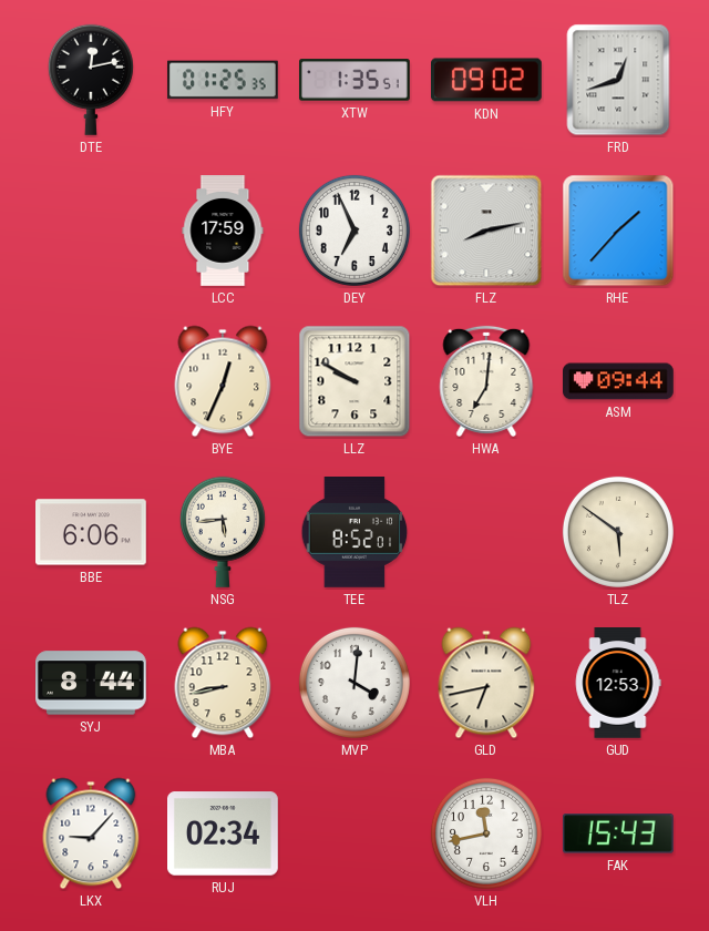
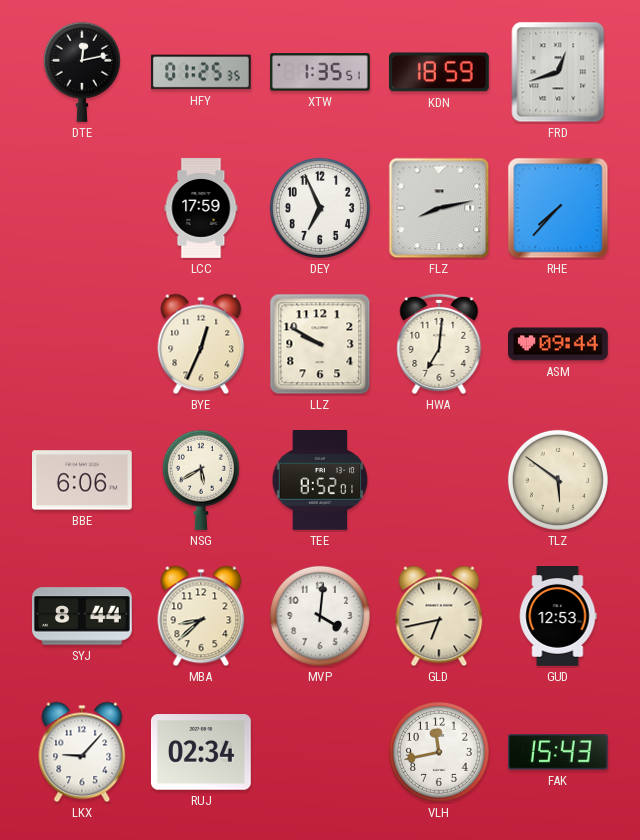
KDN: 09:02 -> 18:59
RHE: 1:37 -> 7:37
NSG: 5:44 -> 5:40
MBA: 8:43 -> 8:38
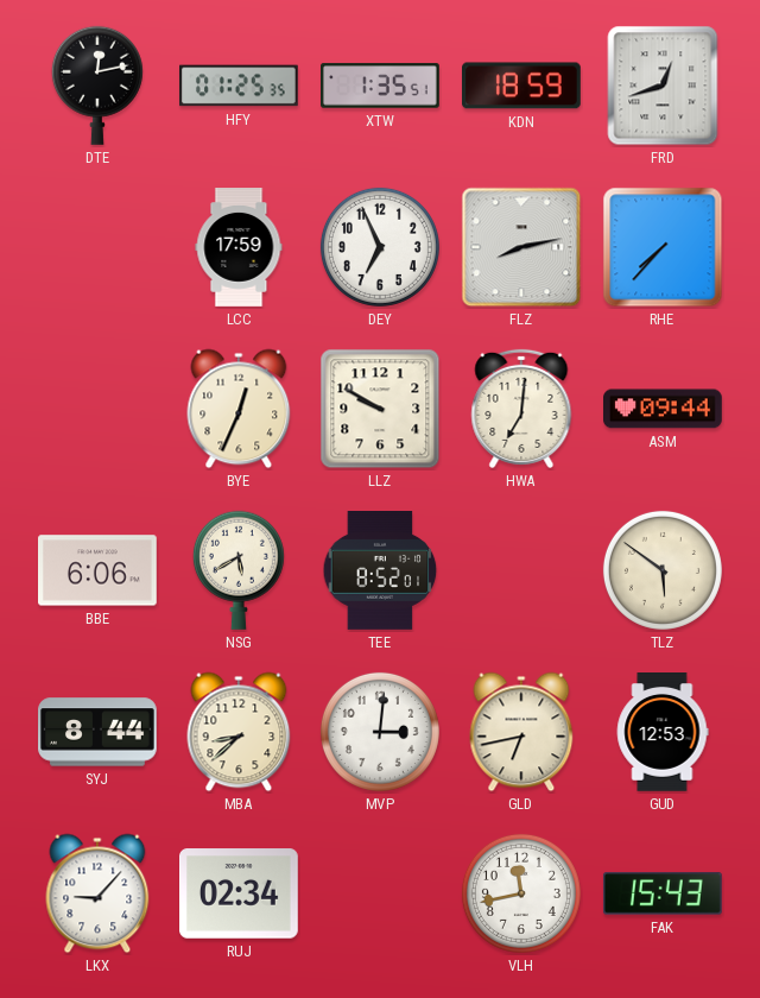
MVP: 4:01 -> 3:01
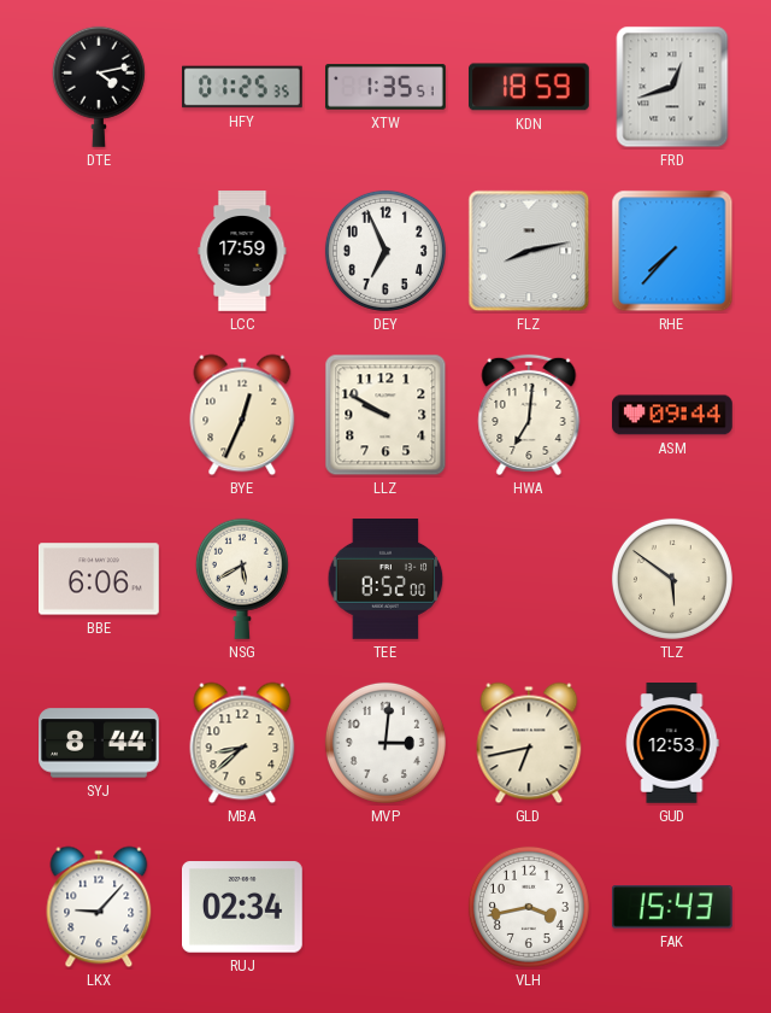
DTE: 12:13 -> 4:13
TEE: 8:52:01 -> 8:52:00
VLH: 11:43 -> 3:43
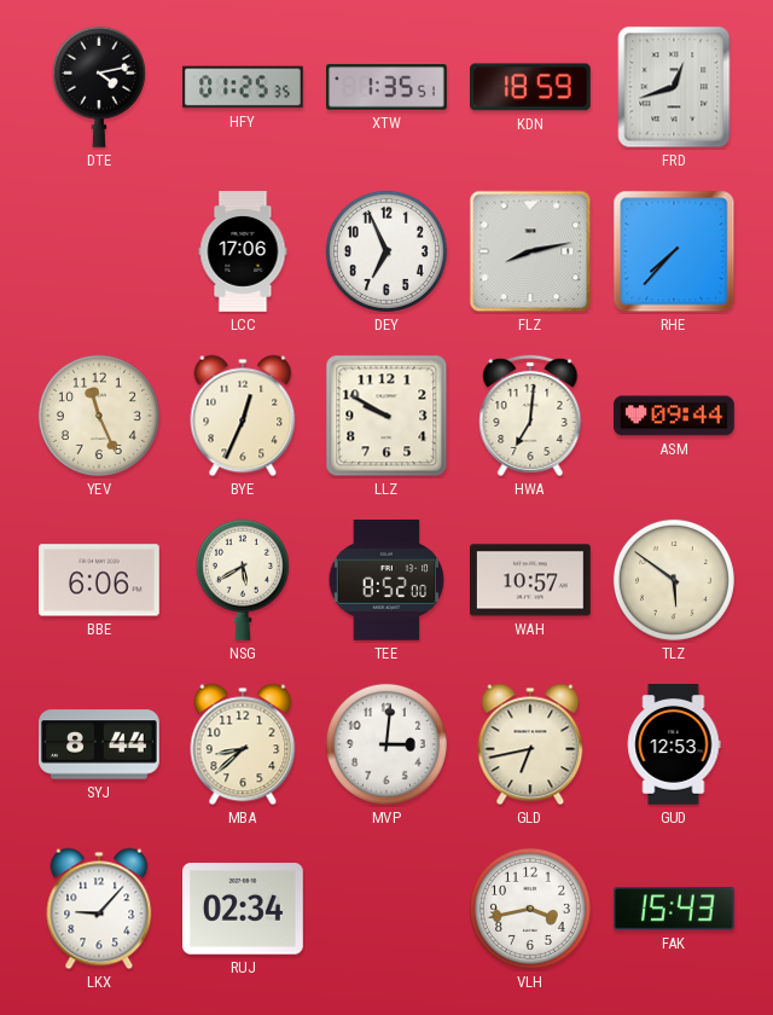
LCC: 17:59 -> 17:06
YEV: none -> 11:26
WAH: none -> 10:57
